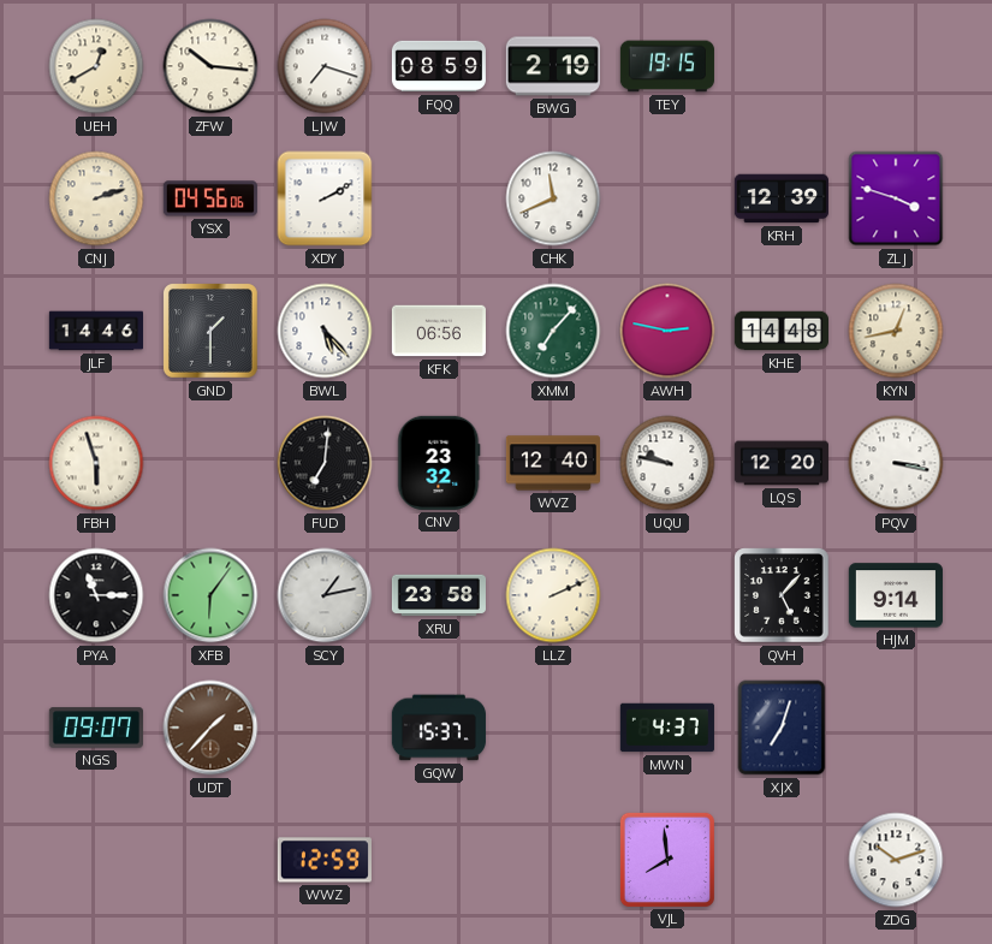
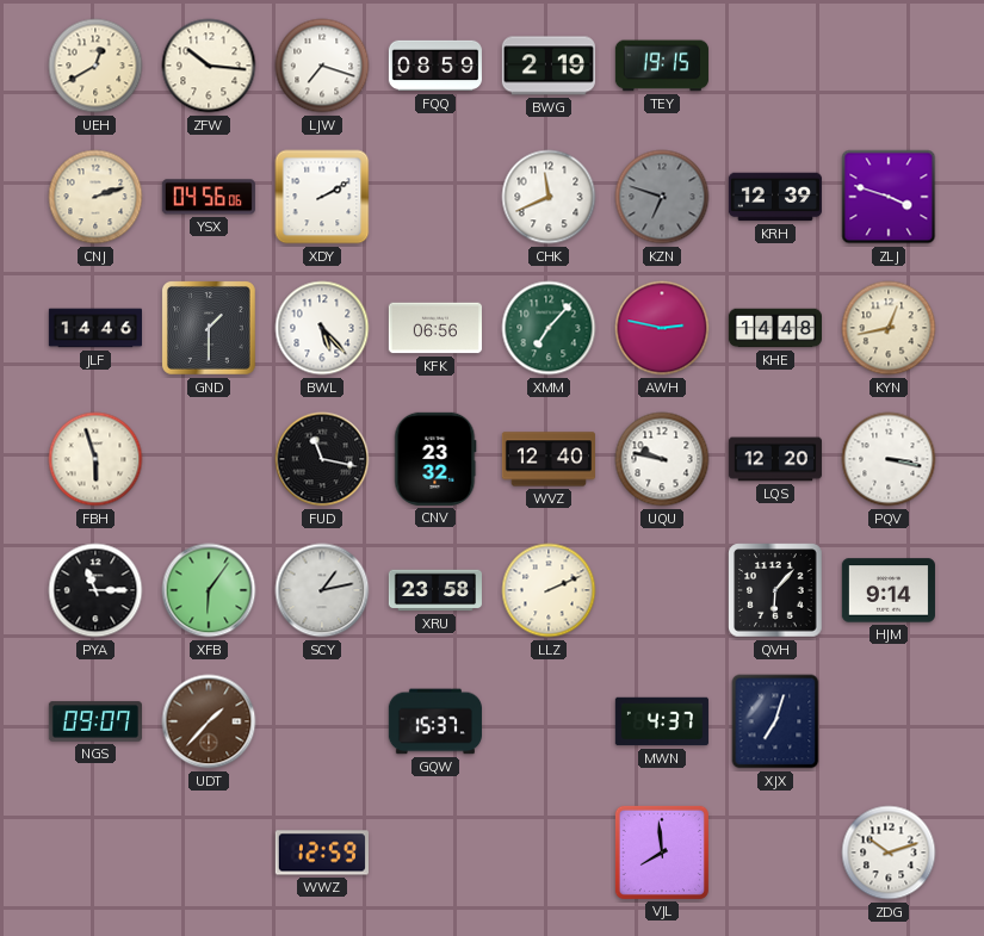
KZN: none -> 6:48
FUD: 7:01 -> 11:17
QVH: 5:07 -> 6:07
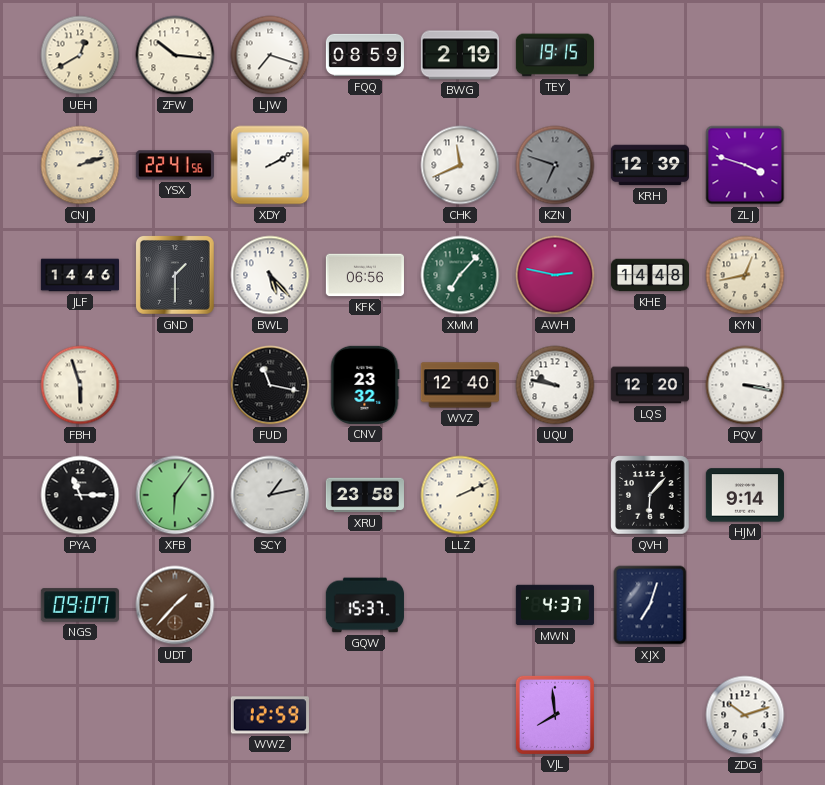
YSX: 04:56 -> 22:41
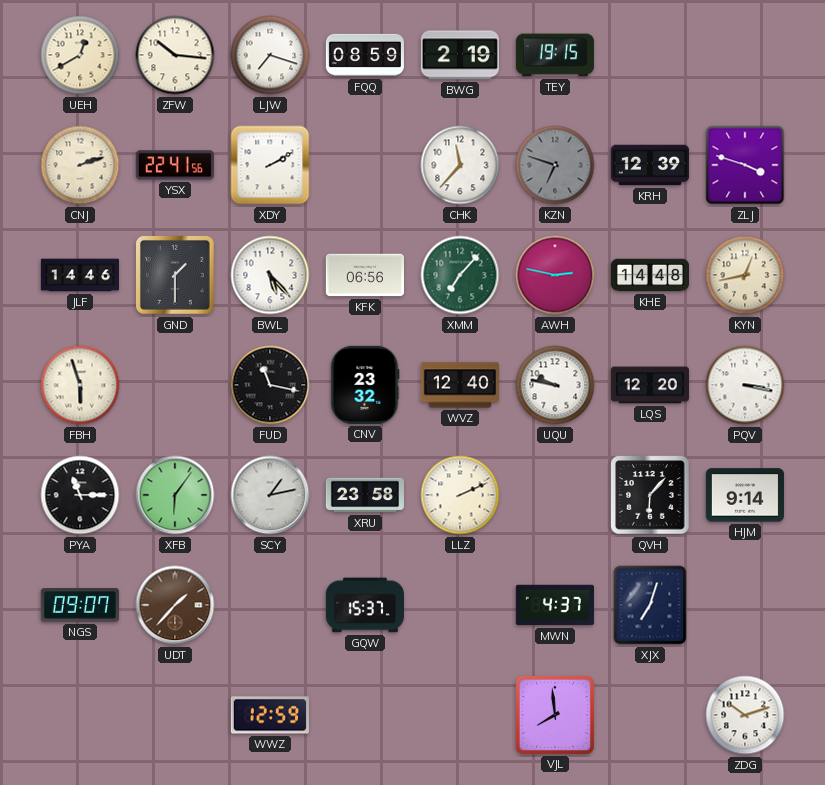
CHK: 11:41 -> 11:37
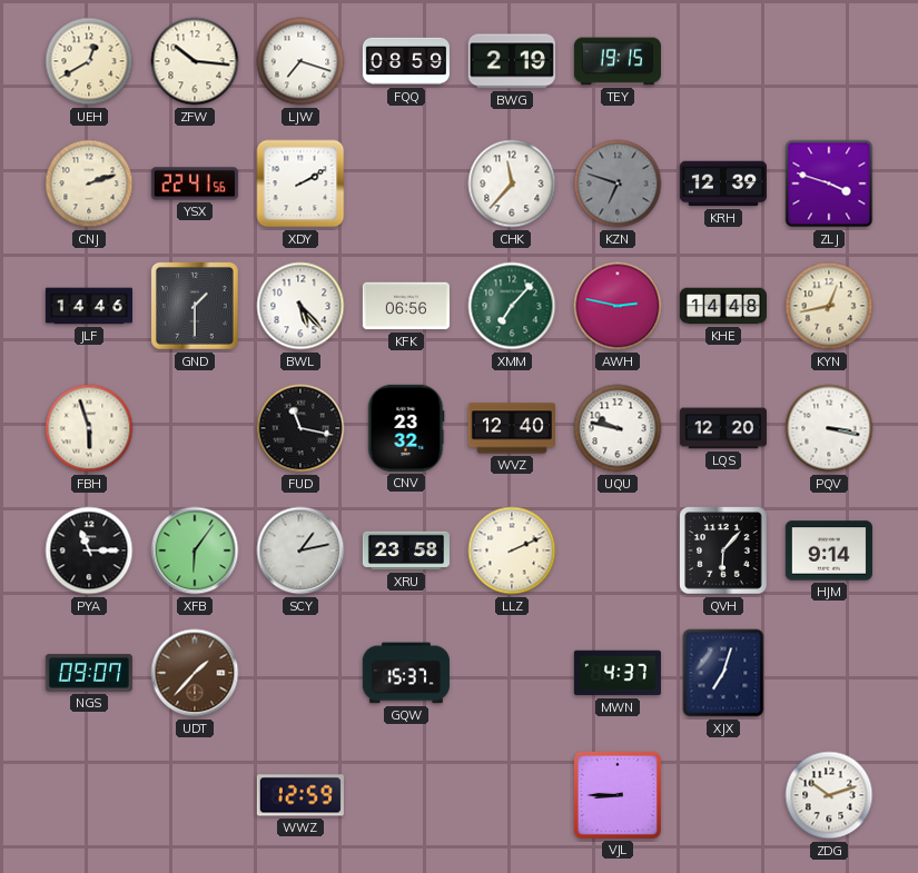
VJL: 7:59 -> 8:45
